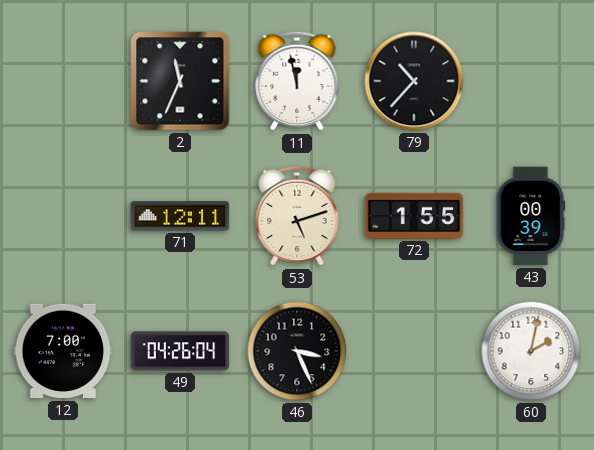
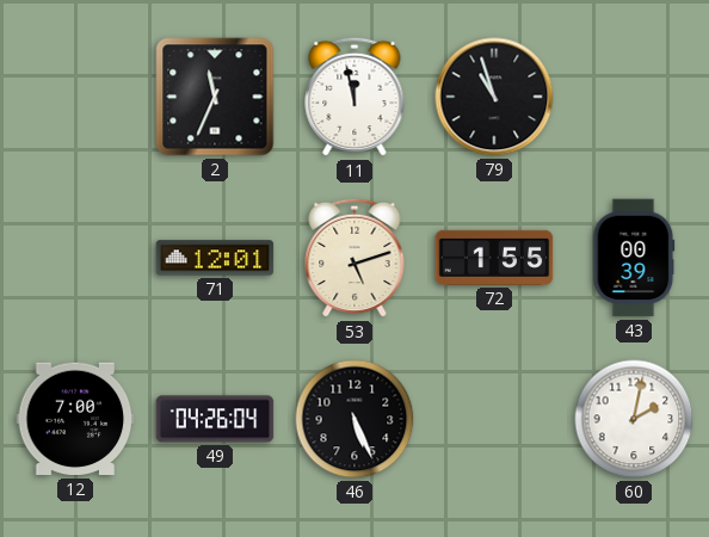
79: 10:37 -> 10:57
71: 12:11 -> 12:01
46: 3:26 -> 5:26
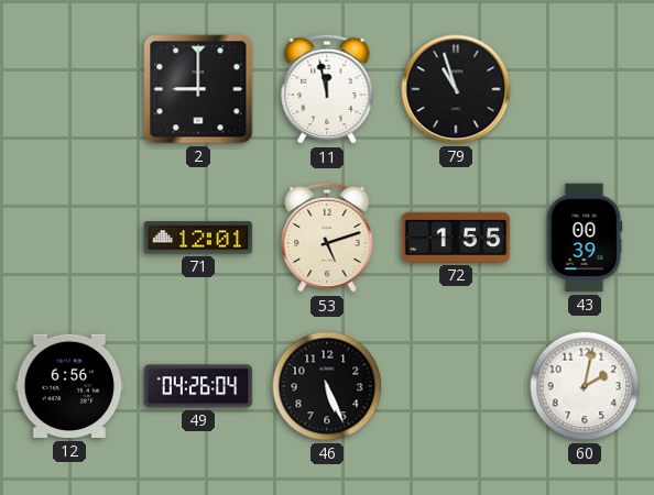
2: 11:34 -> 9:00
12: 7:00 -> 6:56
